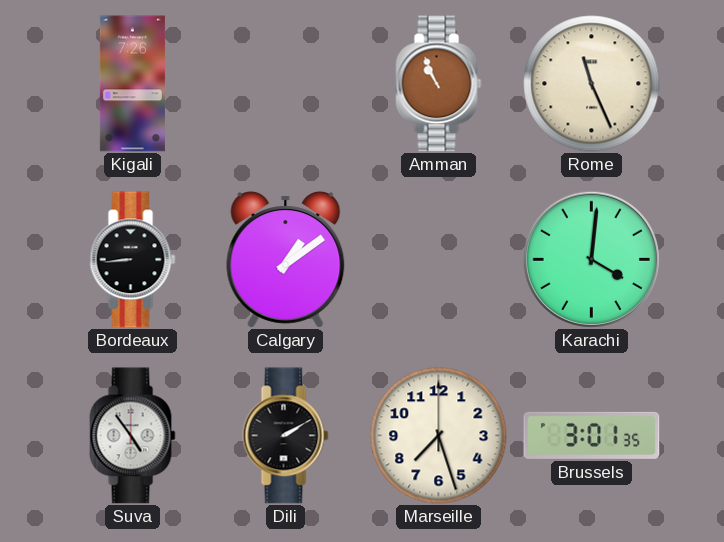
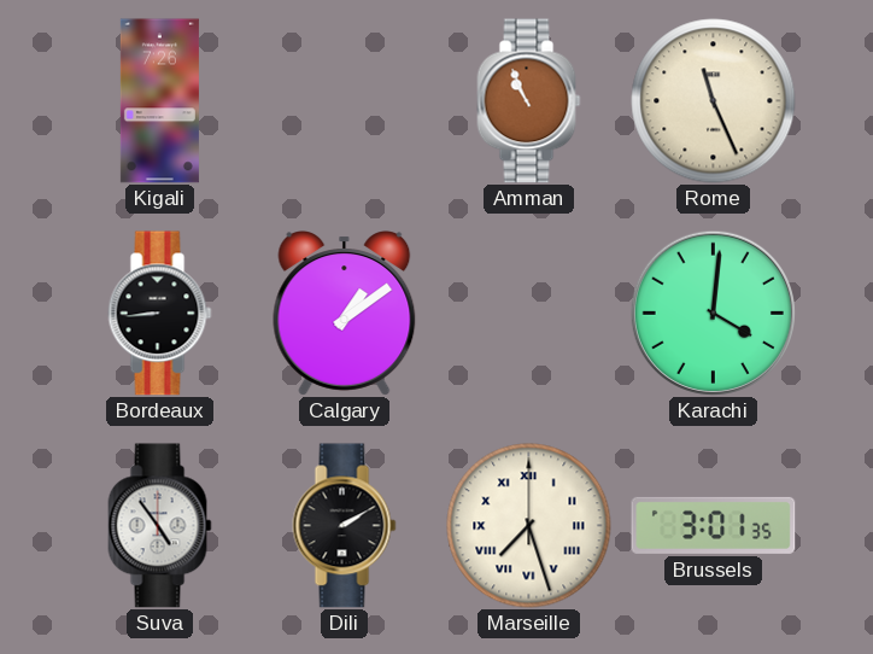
Marseille numerals: Arabic -> Roman
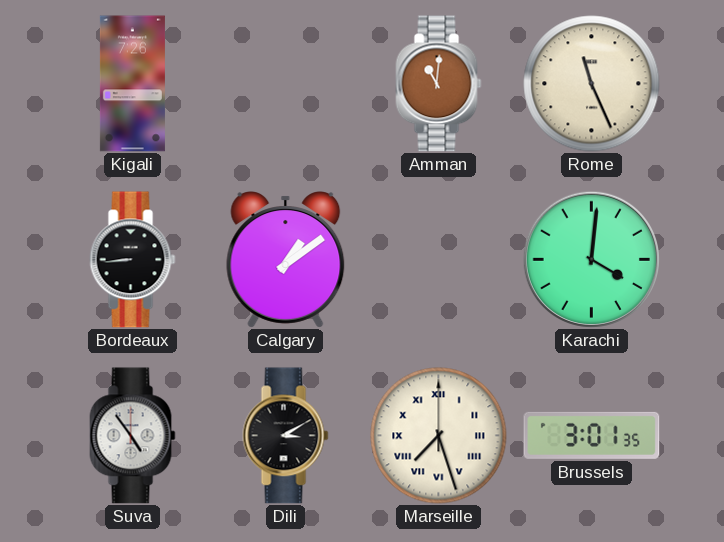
Amman: 10:56 -> 11:01
Dili: 2:10 -> 3:10
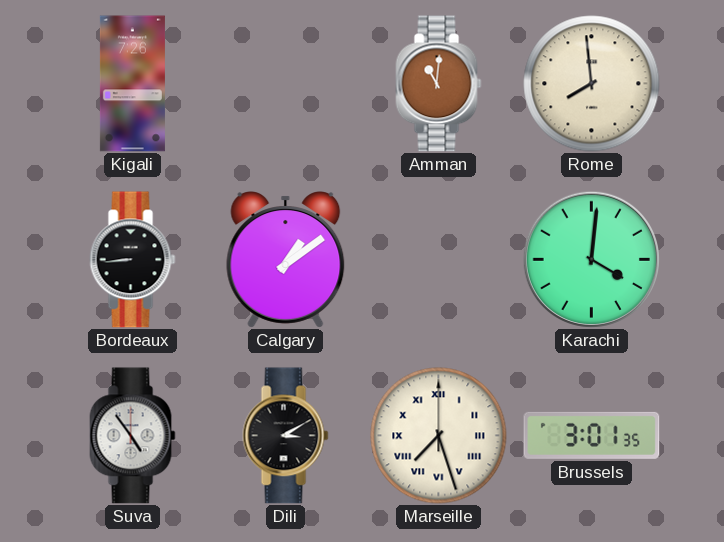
Rome: 11:26 -> 7:59
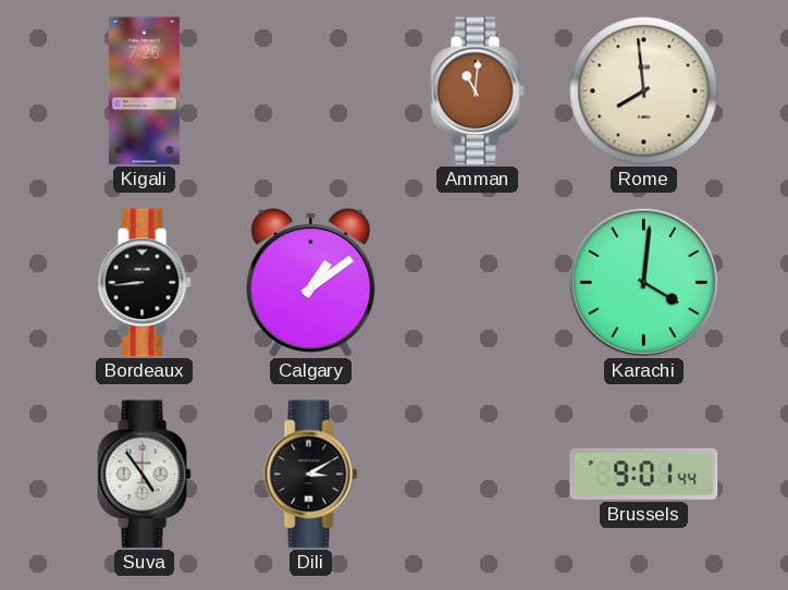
Marseille: 7:27 -> none
Brussels: 3:01 -> 9:01
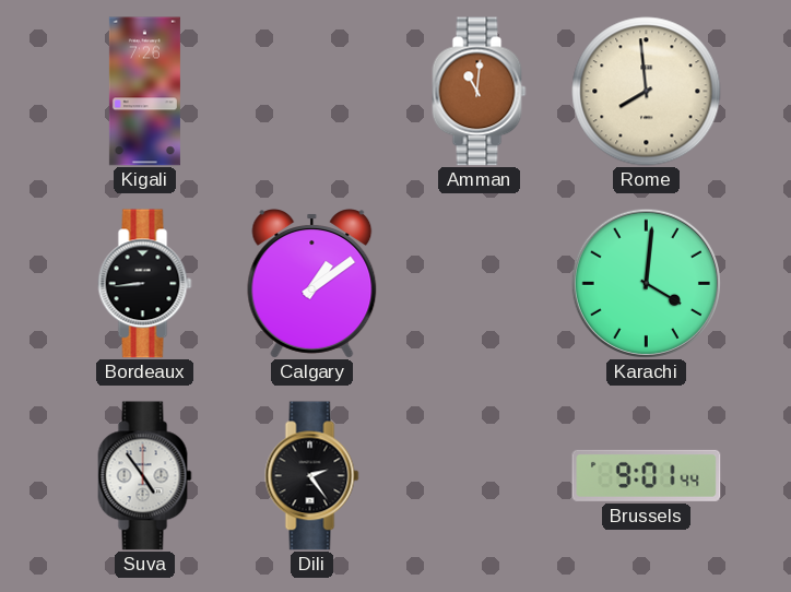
Dili: 3:10 -> 2:24
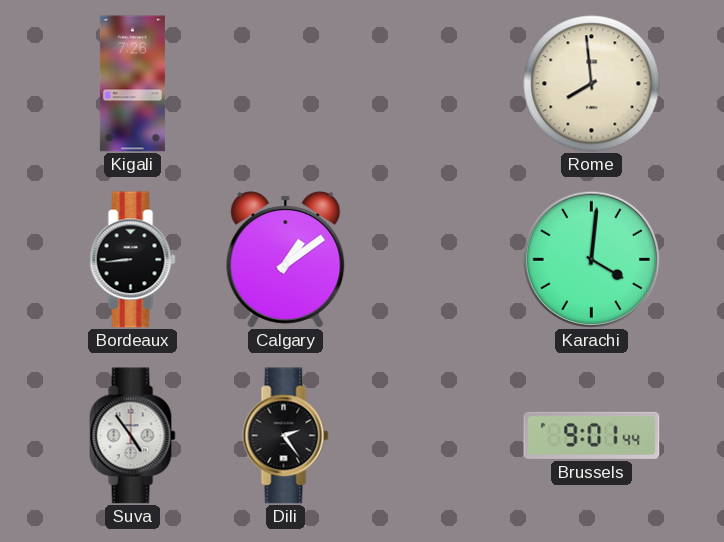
Amman: 11:01 -> none
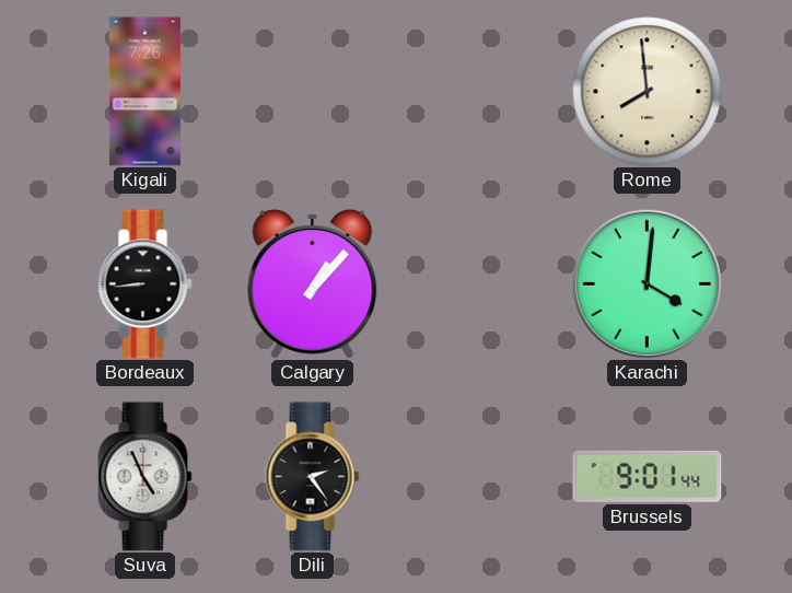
Calgary: 1:09 -> 1:07
Suva: 4:54 -> 4:56
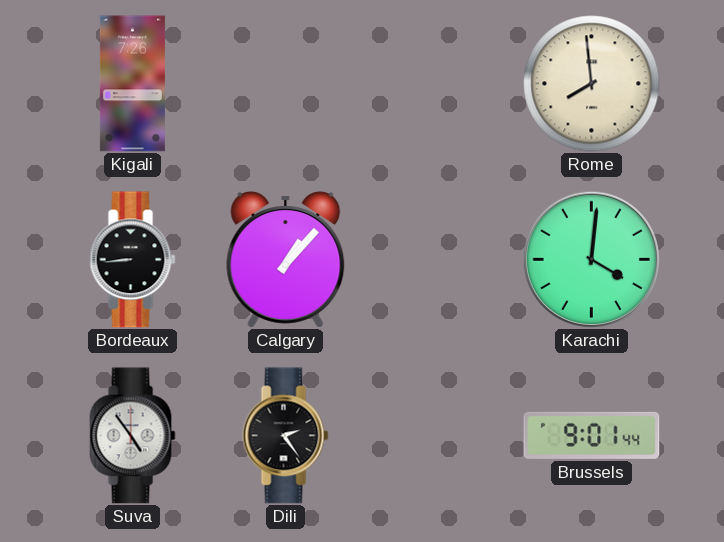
Suva: 4:56 -> 4:54
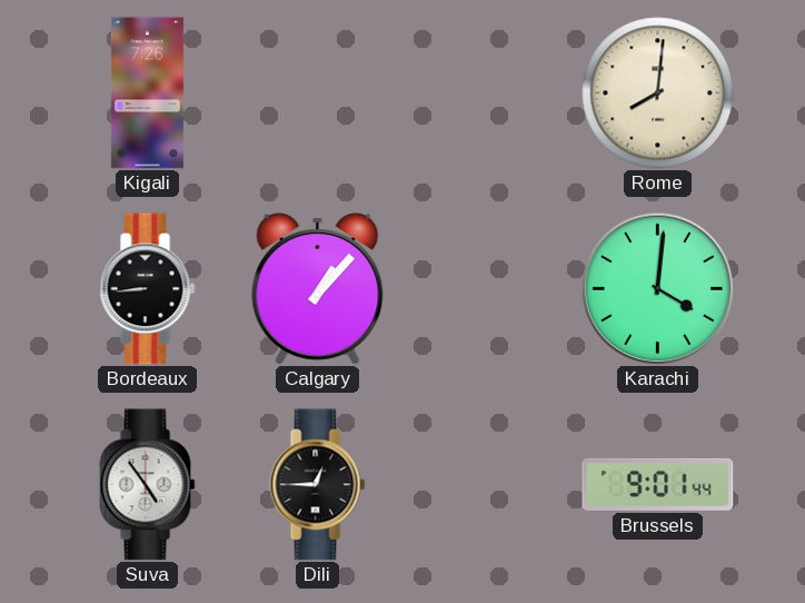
Rome: 7:59 -> 8:01
Dili: 2:24 -> 12:45
